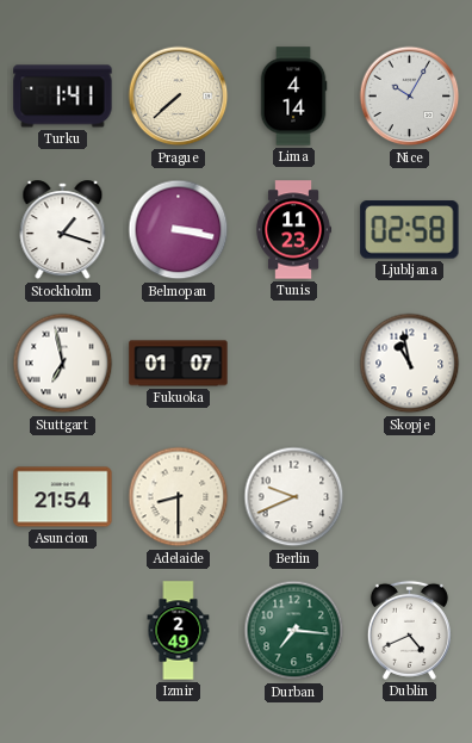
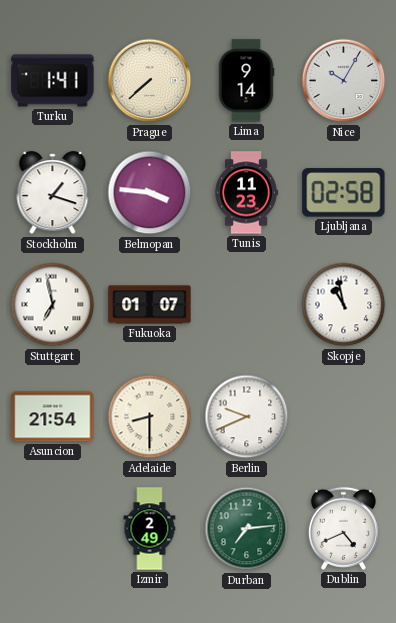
Lima: 4:14 -> 9:14
Belmopan: 3:17 -> 3:46
Durban: 7:16 -> 7:14
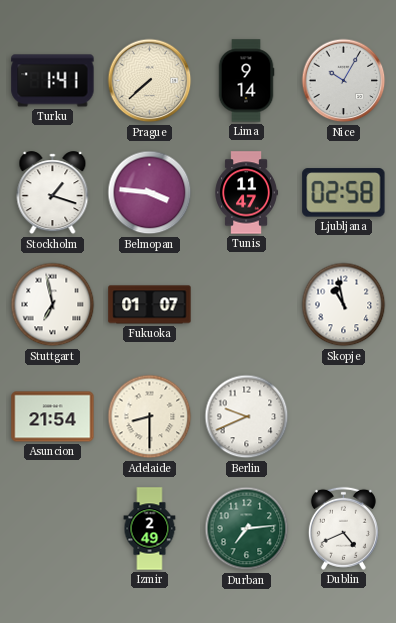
Tunis: 11:23 -> 11:47
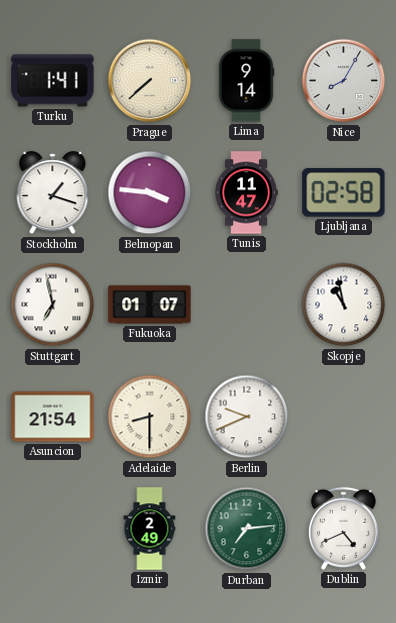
Nice: 10:05 -> 8:05
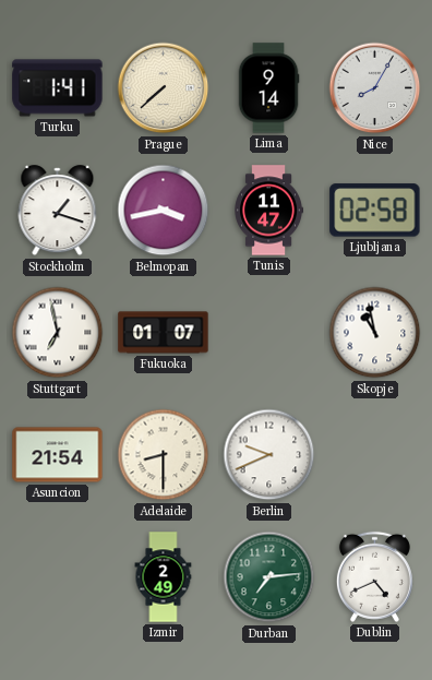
Belmopan: 3:46 -> 3:43
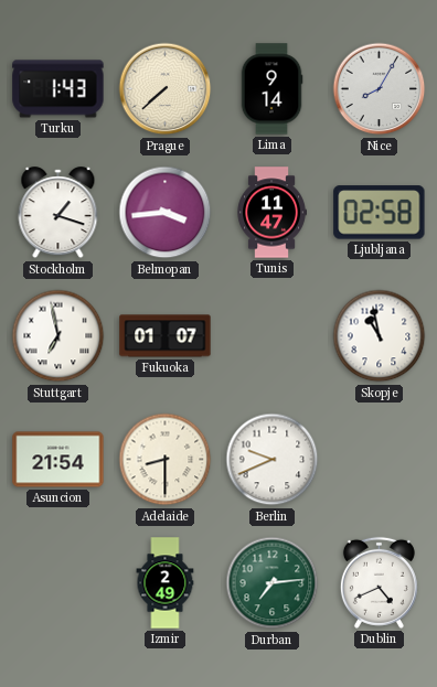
Turku: 1:41 -> 1:43
Belmopan: 3:43 -> 3:44
